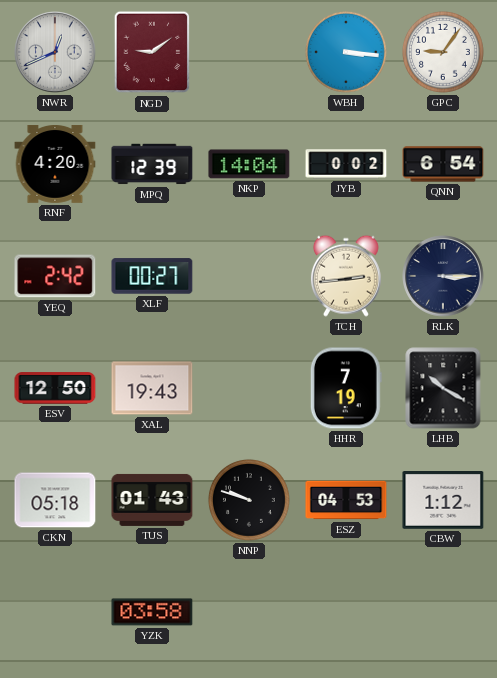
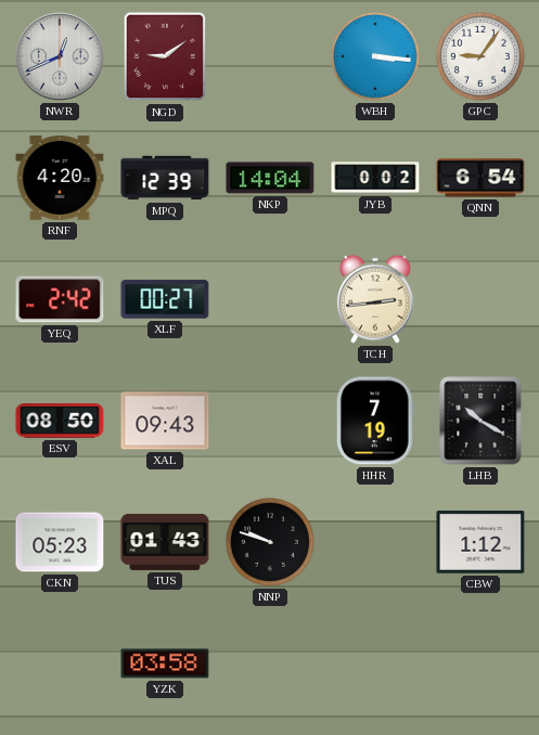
RLK: 3:15 -> none
ESV: 12:50 -> 08:50
XAL: 19:43 -> 09:43
CKN: 05:18 -> 05:23
ESZ: 04:53 -> none
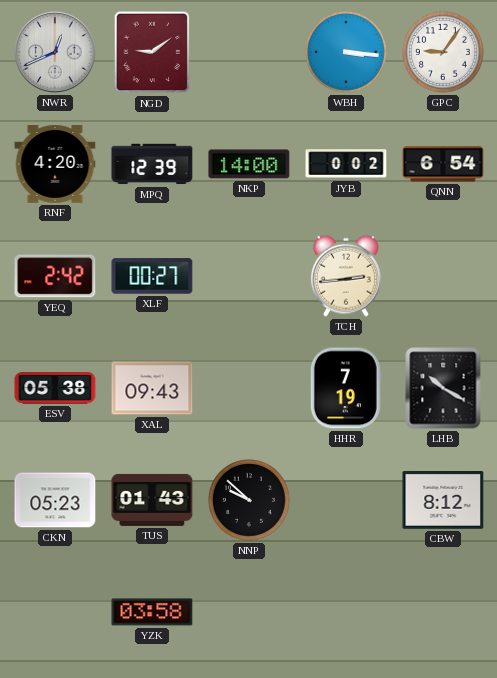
NKP: 14:04 -> 14:00
ESV: 08:50 -> 05:38
NNP: 9:48 -> 9:52
CBW: 1:12 -> 8:12
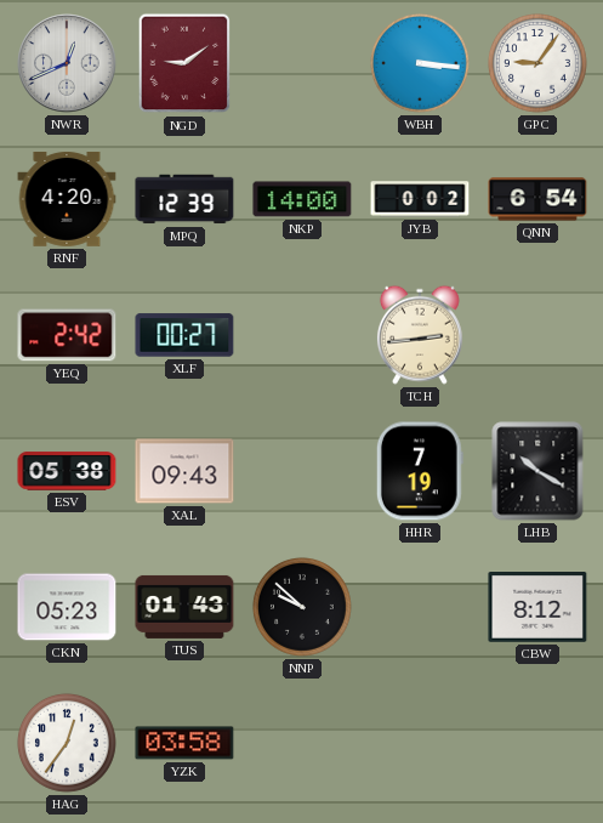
HAG: none -> 12:36
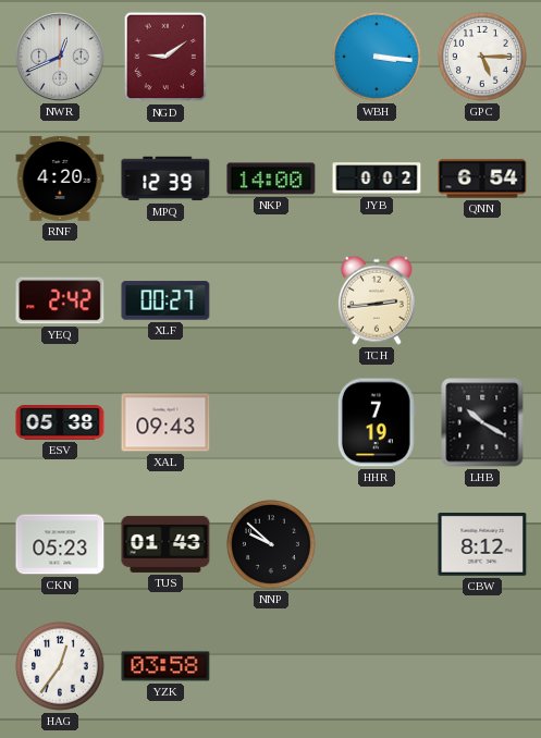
GPC: 9:06 -> 5:15
